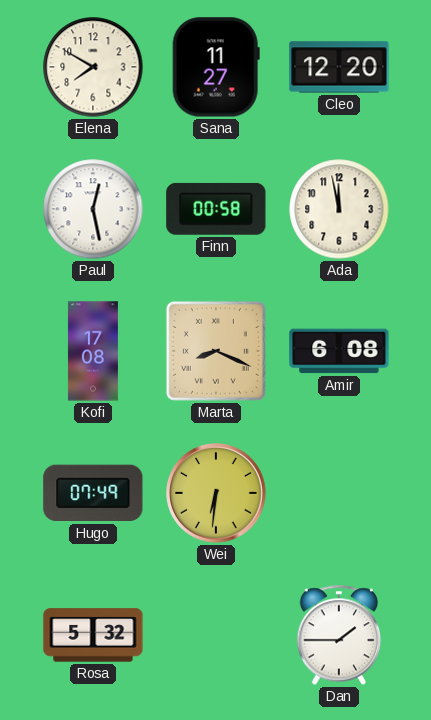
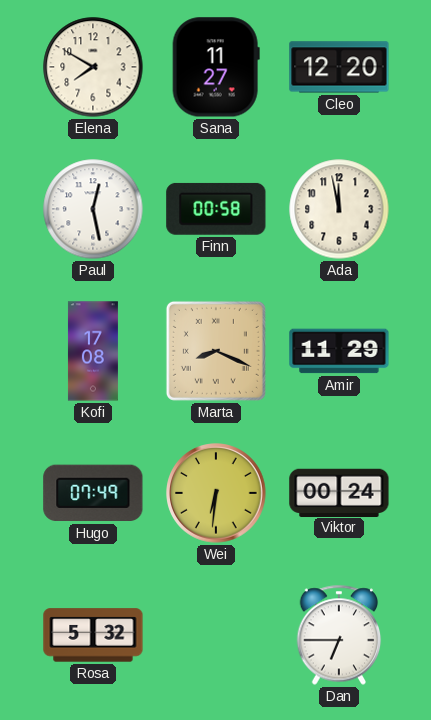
Amir: 6:08 -> 11:29
Viktor: none -> 00:24
Dan: 1:45 -> 6:45
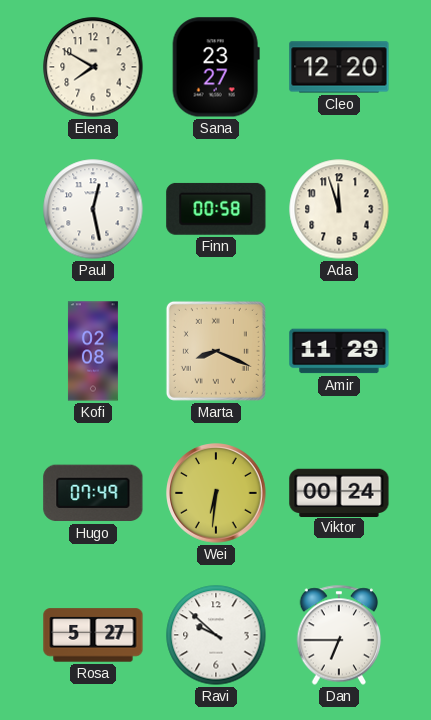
Sana: 11:27 -> 23:27
Ada: 11:58 -> 11:57
Kofi: 17:08 -> 02:08
Rosa: 5:32 -> 5:27
Ravi: none -> 9:52
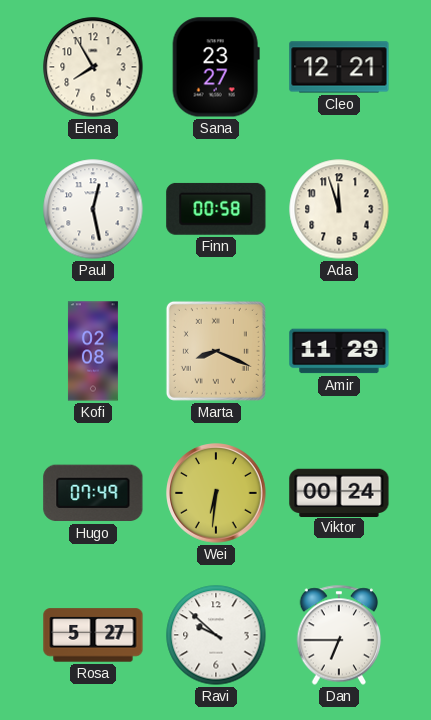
Elena: 7:50 -> 7:55
Cleo: 12:20 -> 12:21
